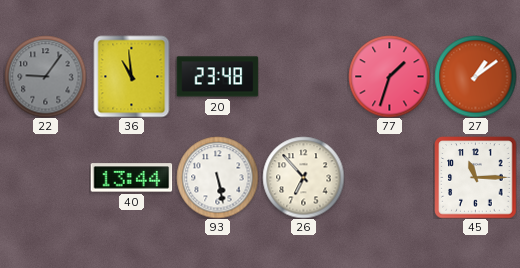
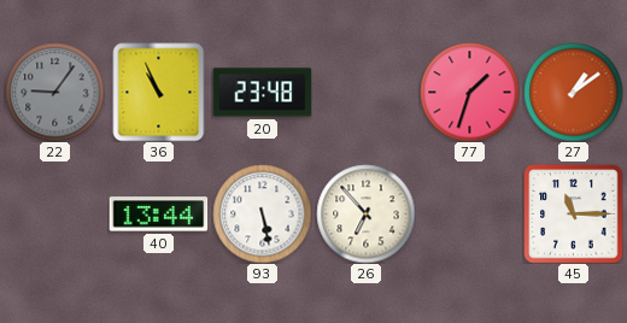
36: 10:59 -> 10:56
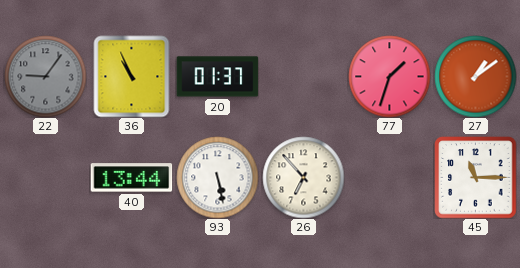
20: 23:48 -> 01:37
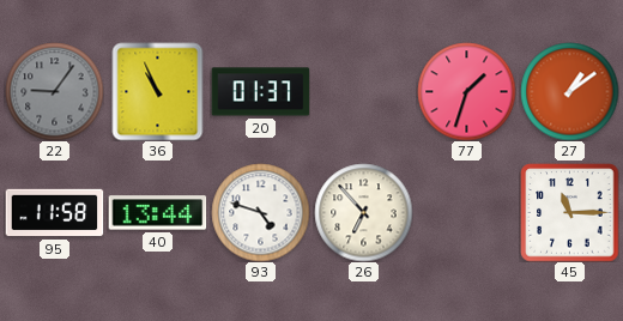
95: none -> 11:58
93: 5:28 -> 4:48
